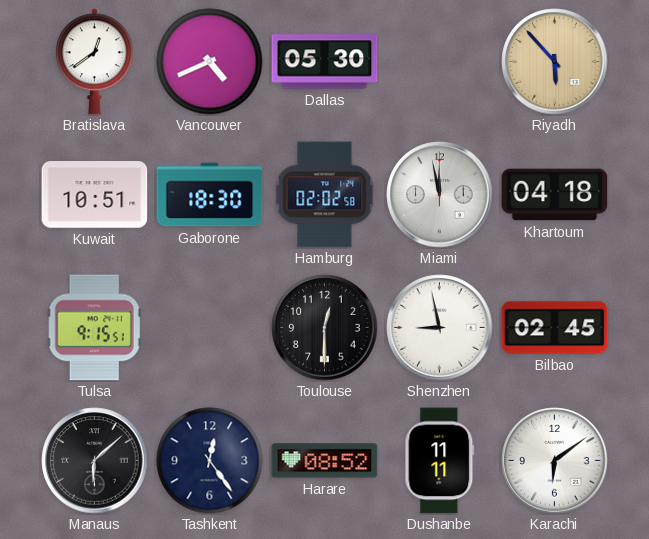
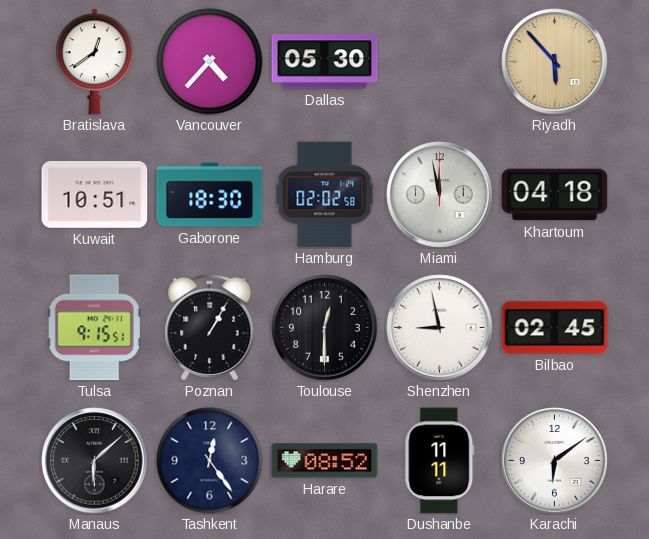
Vancouver: 4:41 -> 4:37
Poznan: none -> 1:05
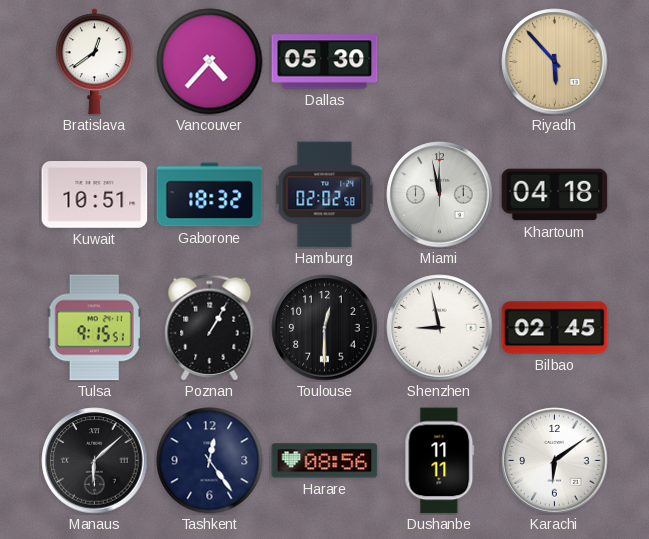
Gaborone: 18:30 -> 18:32
Harare: 08:52 -> 08:56
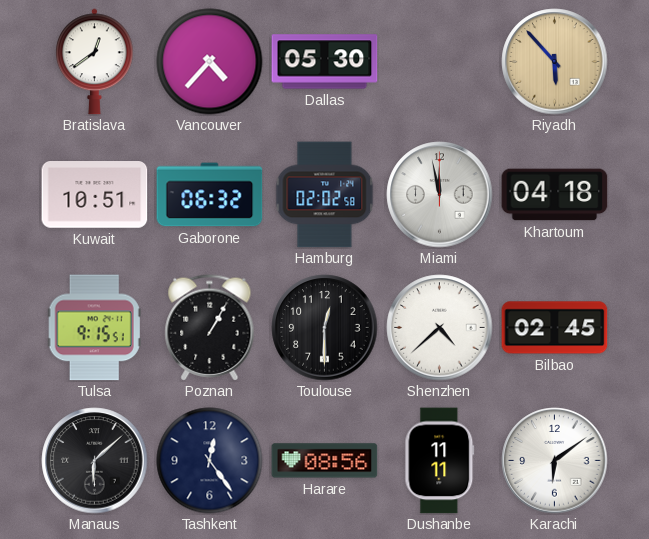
Gaborone: 18:32 -> 06:32
Shenzhen: 8:58 -> 4:38
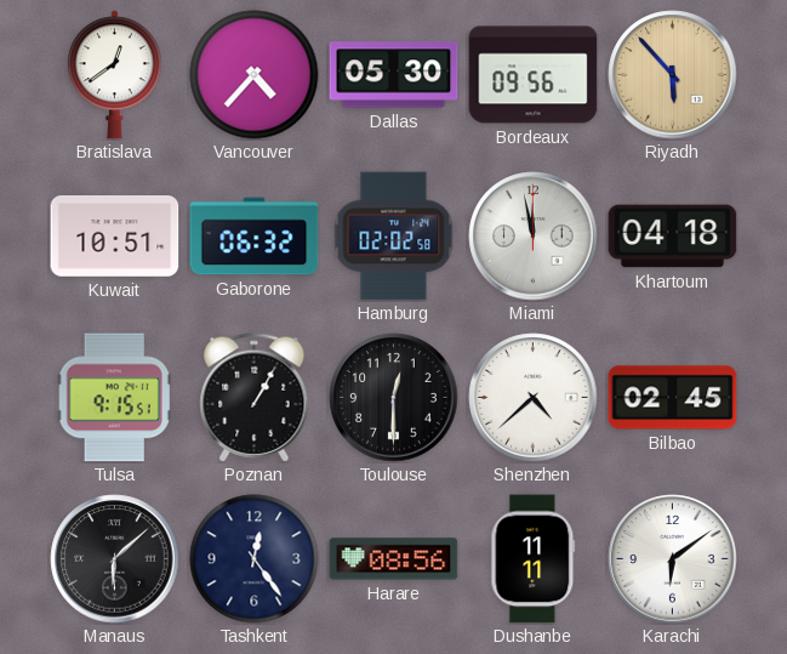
Bordeaux: none -> 09:56
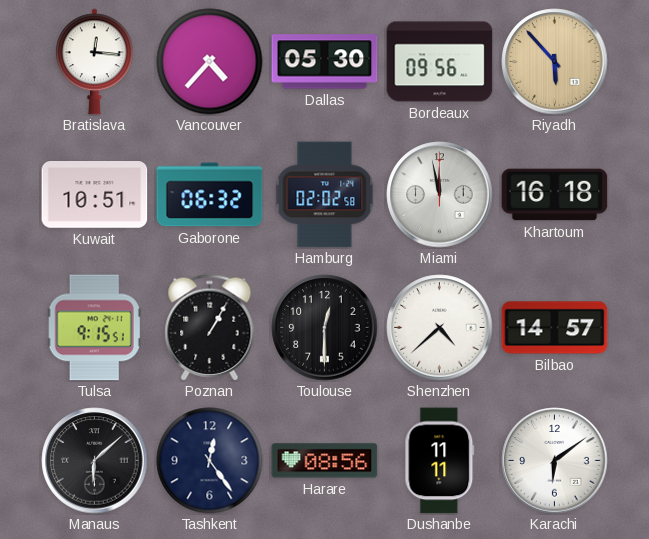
Bratislava: 12:39 -> 12:16
Khartoum: 04:18 -> 16:18
Bilbao: 02:45 -> 14:57
